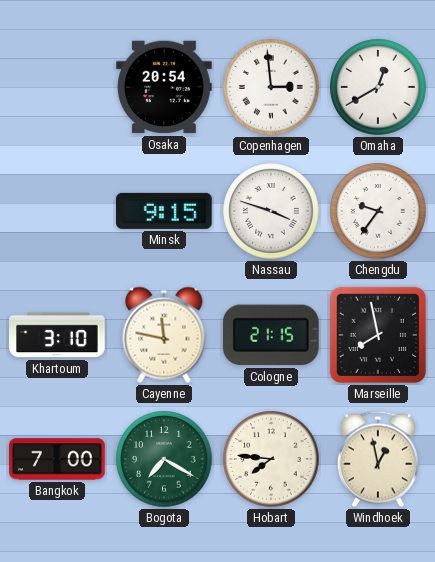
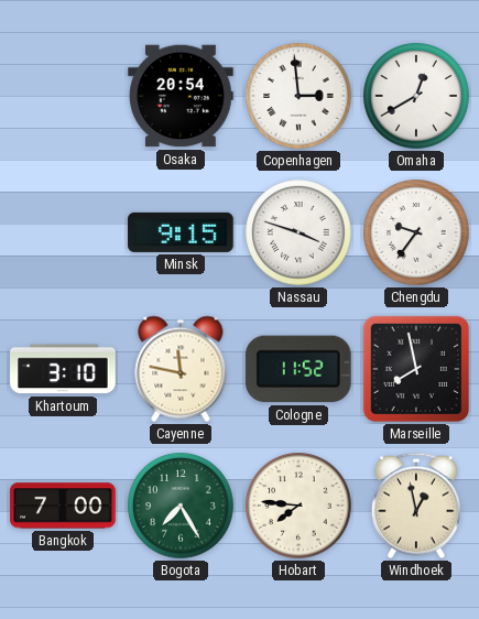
Cologne: 21:15 -> 11:52
Bogota: 7:20 -> 7:25
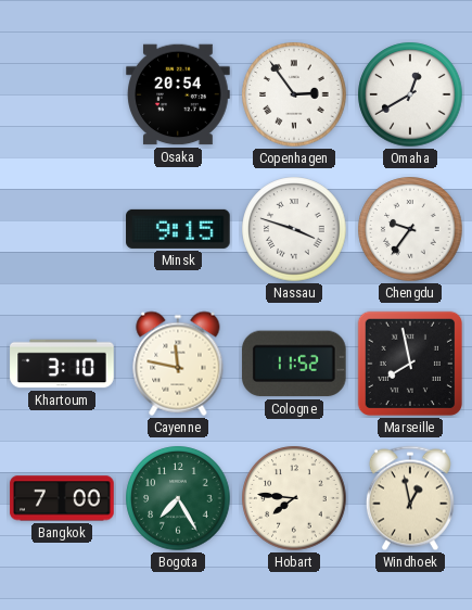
Copenhagen: 2:59 -> 2:54
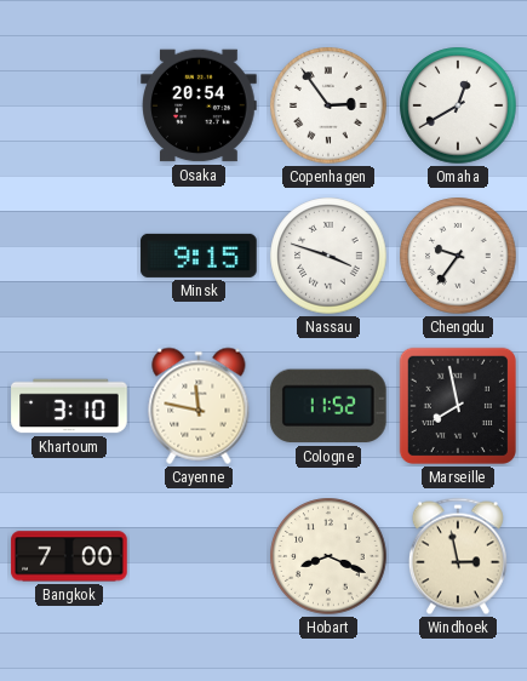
Bogota: 7:25 -> none
Hobart: 7:46 -> 8:19
Windhoek: 12:58 -> 2:58
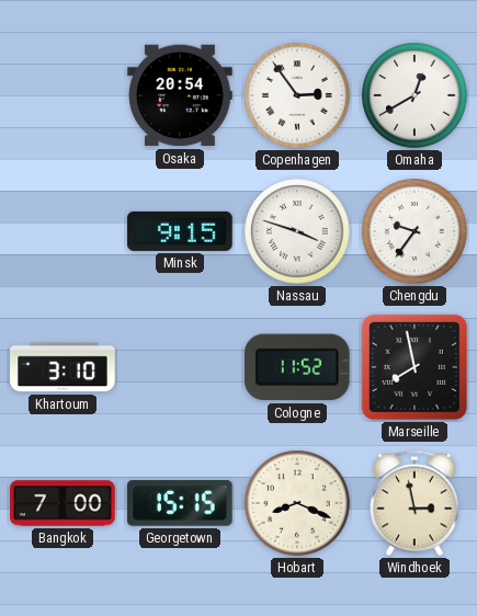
Cayenne: 11:47 -> none
Georgetown: none -> 15:15
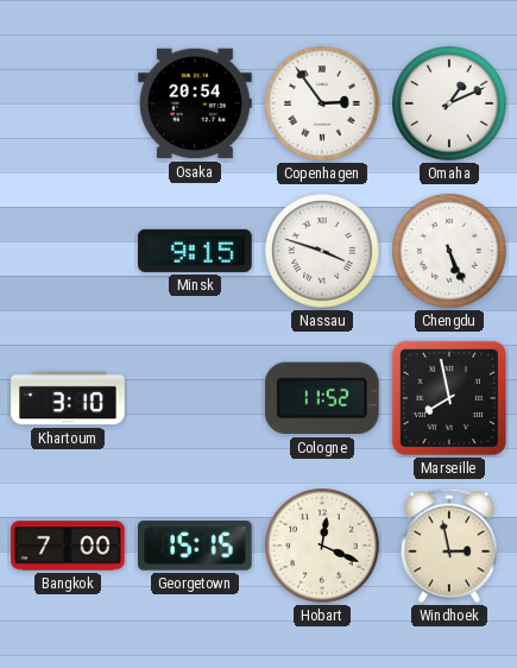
Omaha: 12:40 -> 1:11
Chengdu: 9:36 -> 5:26
Hobart: 8:19 -> 12:19
